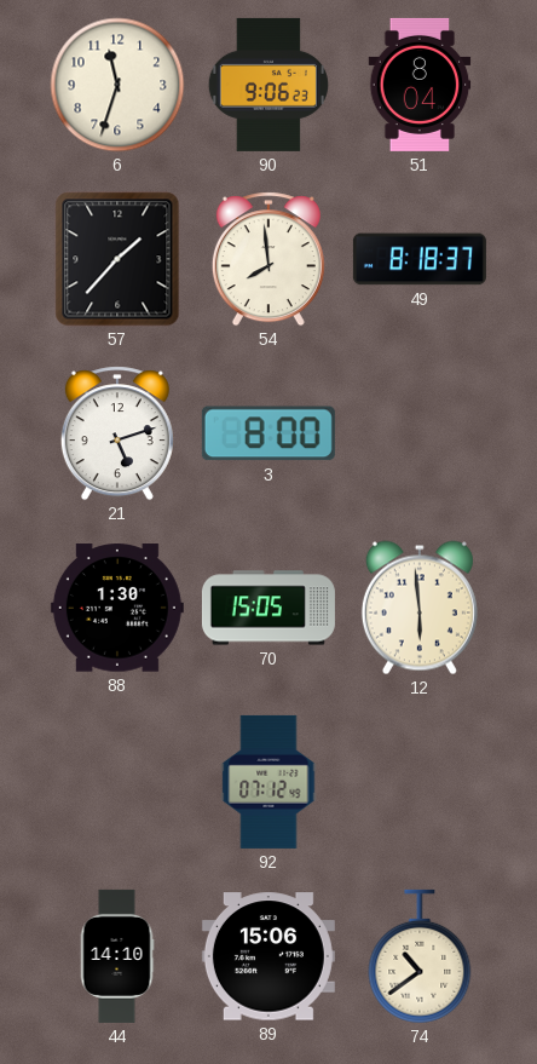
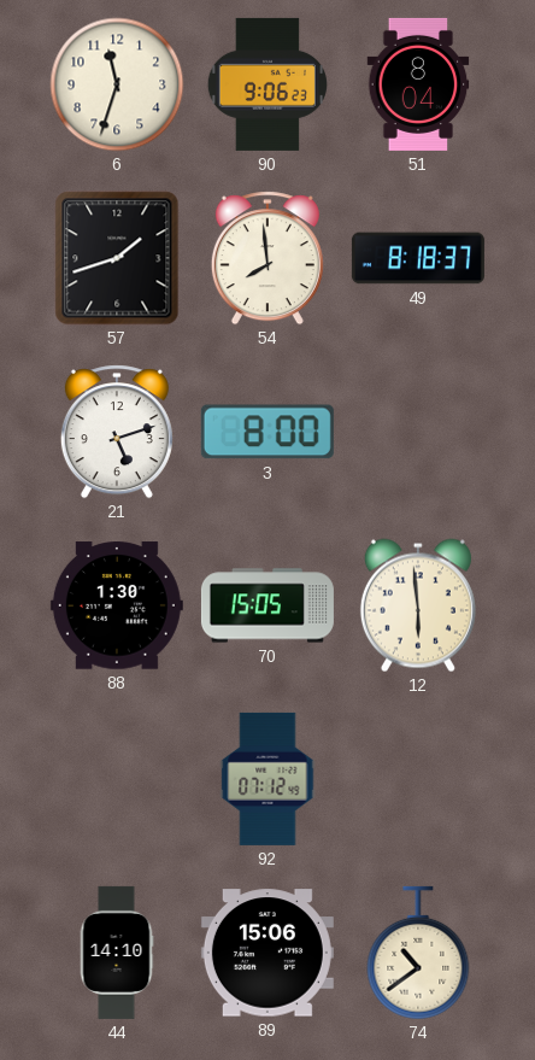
57: 1:37 -> 1:42
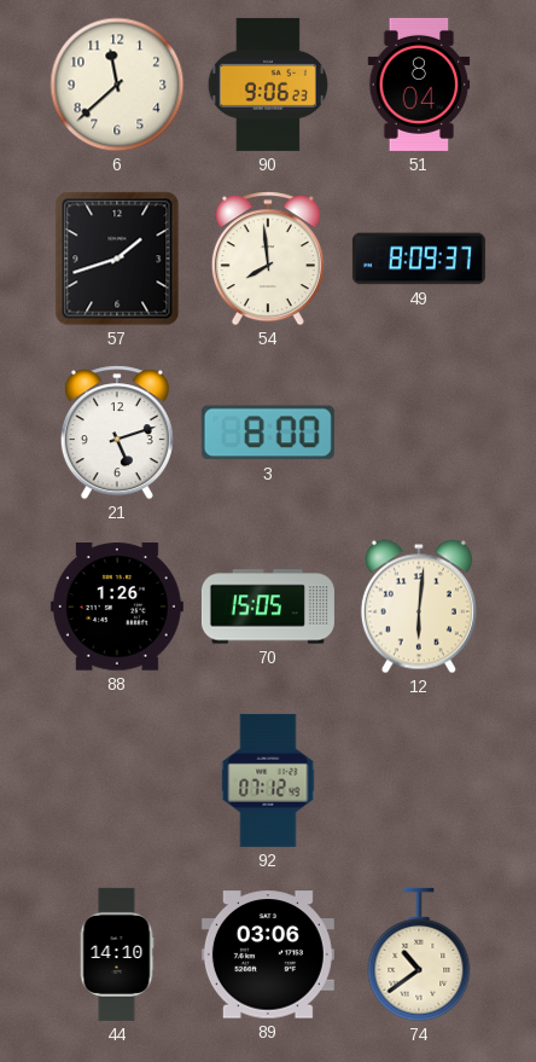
6: 11:33 -> 11:38
49: 8:18 -> 8:09
88: 1:30 -> 1:26
12: 5:59 -> 6:01
89: 15:06 -> 03:06
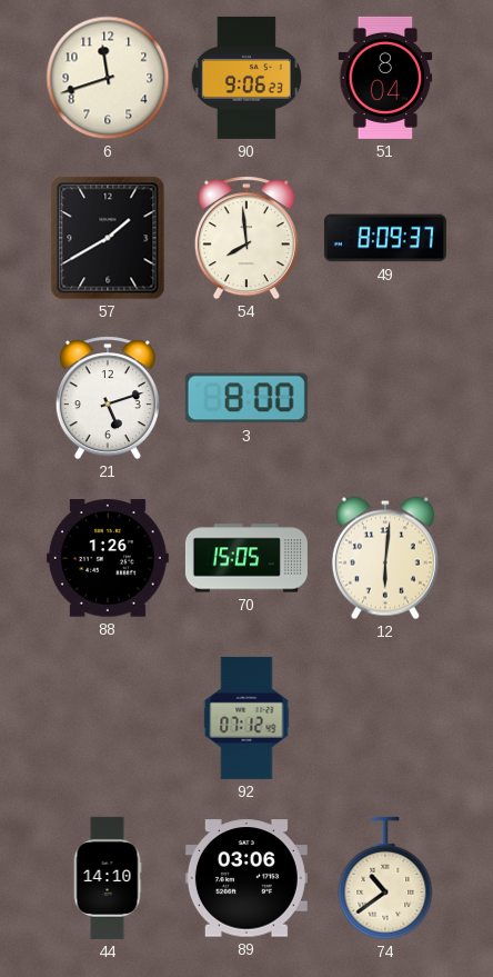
6: 11:38 -> 11:42
57: 1:42 -> 1:40
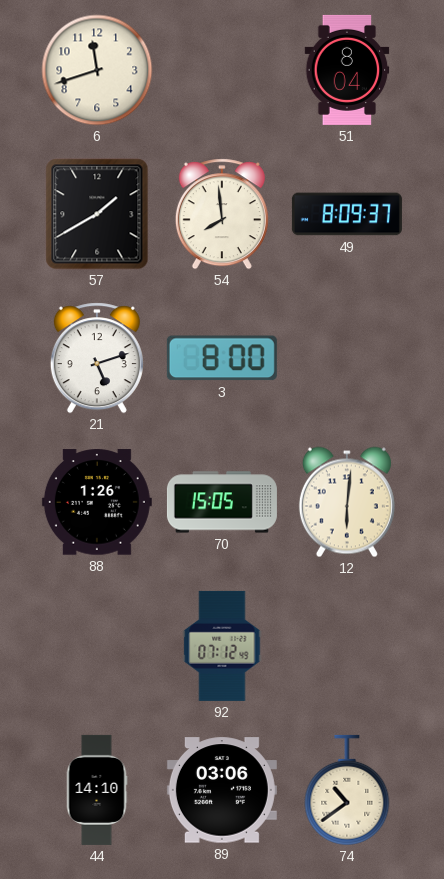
90: 9:06 -> none
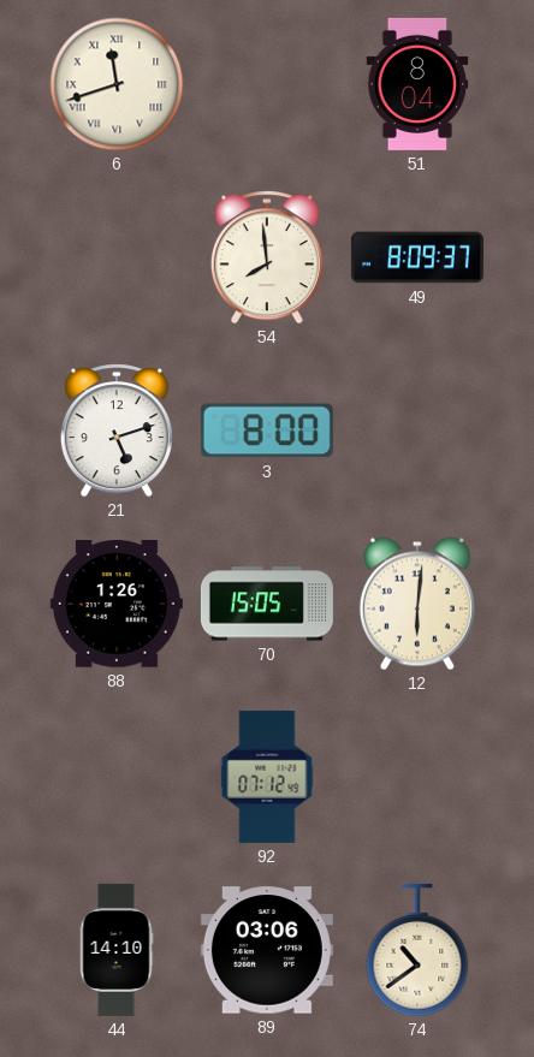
6 numerals: Arabic -> Roman
57: 1:40 -> none
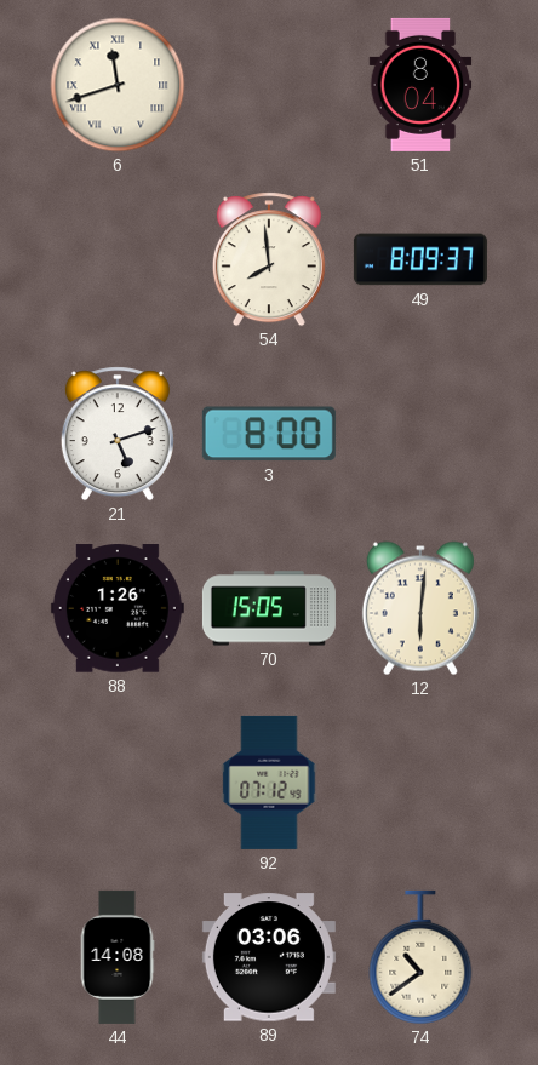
44: 14:10 -> 14:08
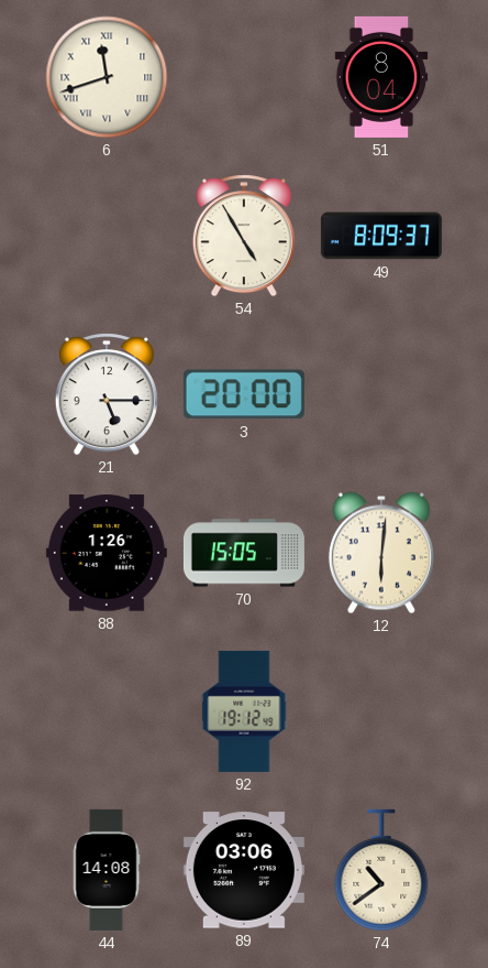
54: 7:59 -> 4:55
21: 5:12 -> 5:15
3: 8:00 -> 20:00
92: 07:12 -> 19:12
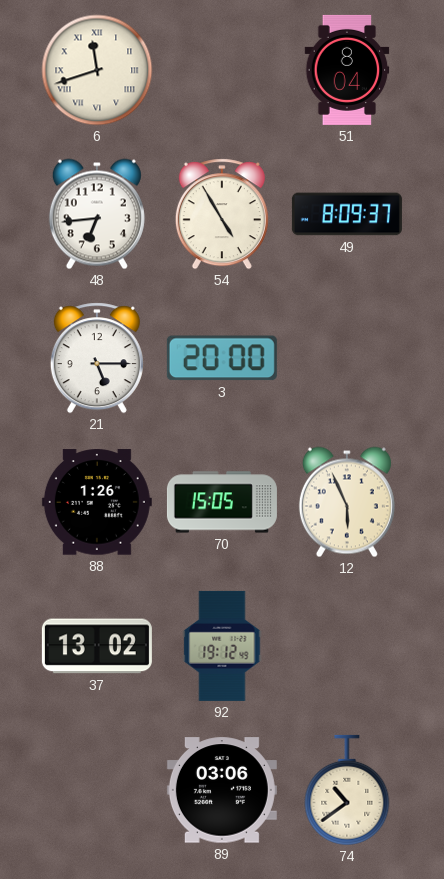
48: none -> 6:44
12: 6:01 -> 5:56
37: none -> 13:02
44: 14:08 -> none
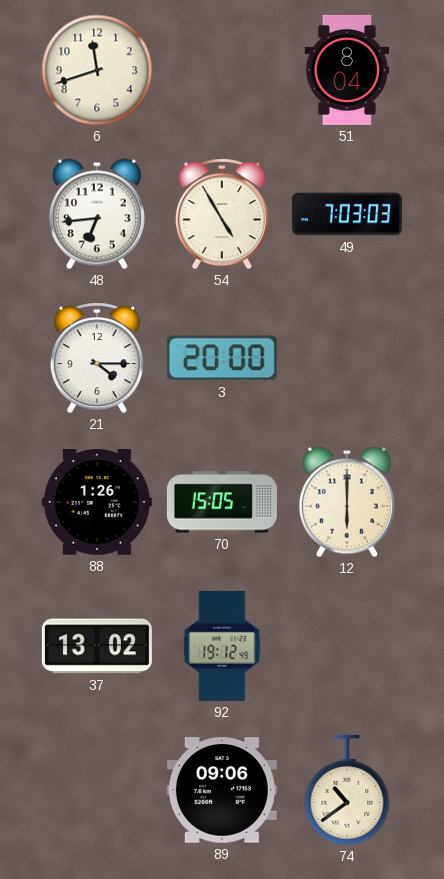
6 numerals: Roman -> Arabic
49: 8:09 -> 7:03
21: 5:15 -> 4:15
12: 5:56 -> 6:00
89: 03:06 -> 09:06
